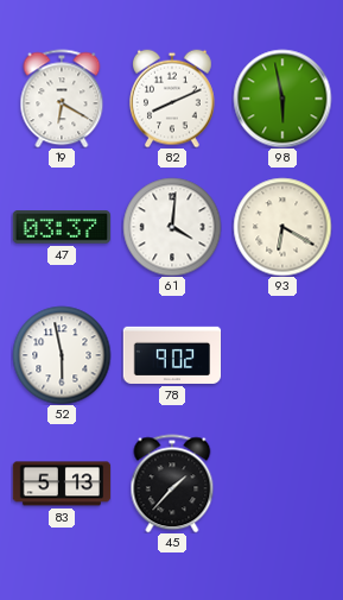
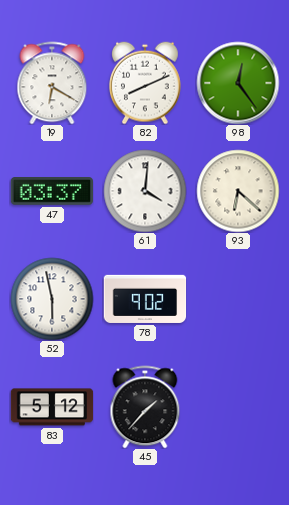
98: 5:58 -> 12:24
93: 6:20 -> 6:22
83: 5:13 -> 5:12
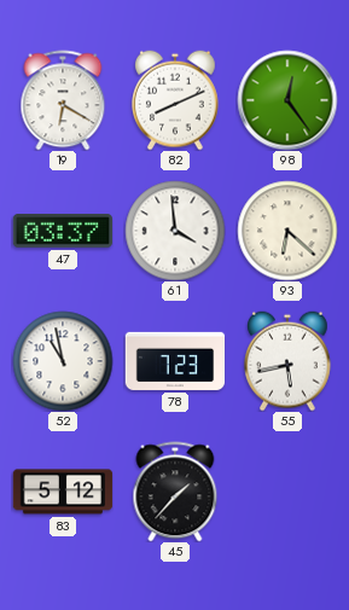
61: 4:01 -> 3:59
52: 5:58 -> 10:58
78: 9:02 -> 7:23
55: none -> 5:43
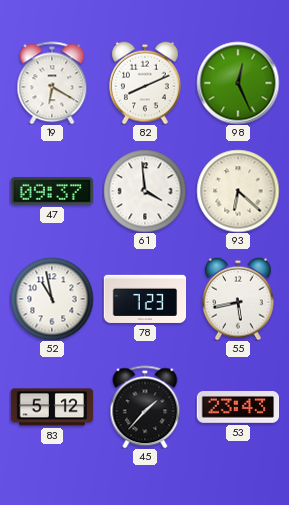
98: 12:24 -> 12:26
47: 03:37 -> 09:37
53: none -> 23:43
